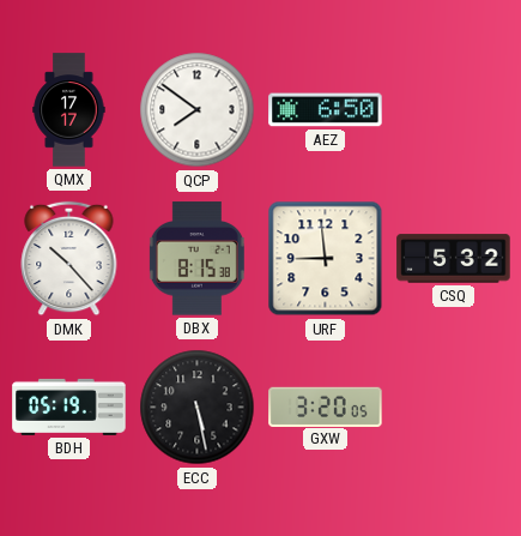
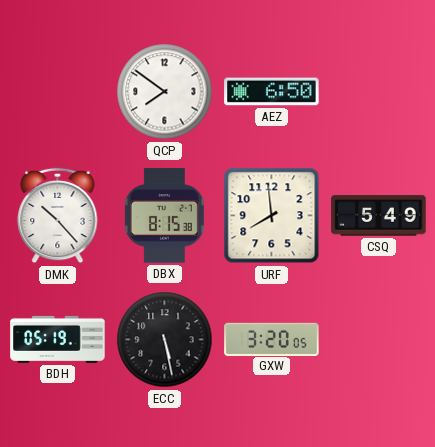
QMX: 17:17 -> none
URF: 8:59 -> 7:59
CSQ: 5:32 -> 5:49
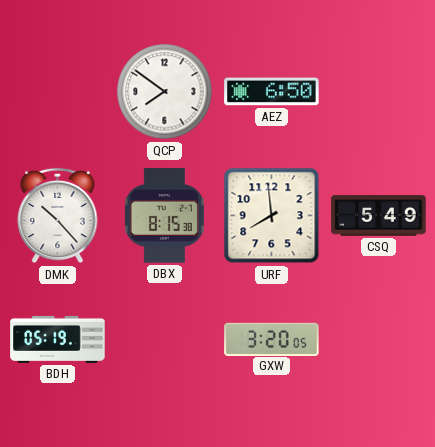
ECC: 5:28 -> none
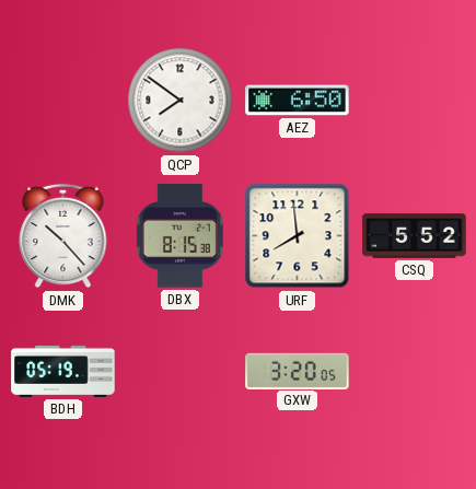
CSQ: 5:49 -> 5:52
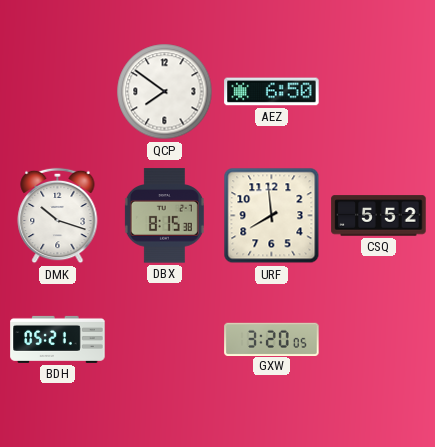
DMK: 10:23 -> 10:18
BDH: 05:19 -> 05:21
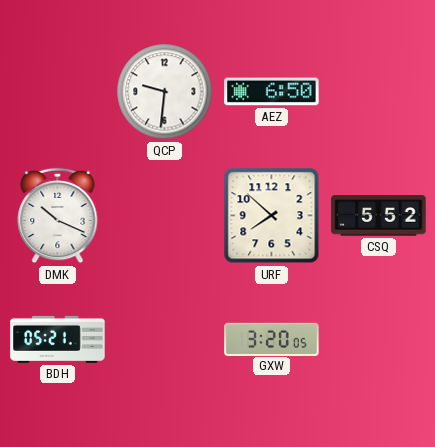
QCP: 7:51 -> 9:31
DMK: 10:18 -> 10:19
DBX: 8:15 -> none
URF: 7:59 -> 7:52
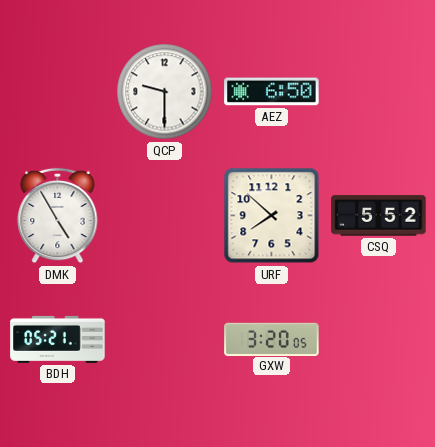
QCP: 9:31 -> 9:30
DMK: 10:19 -> 4:55
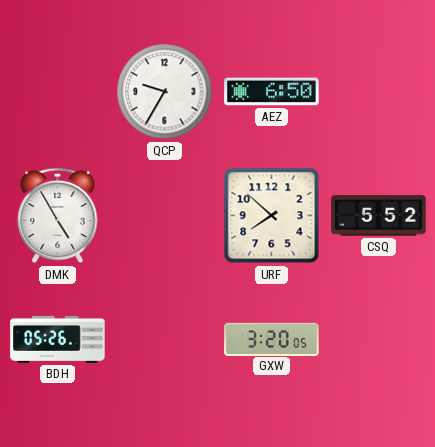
QCP: 9:30 -> 9:35
BDH: 05:21 -> 05:26
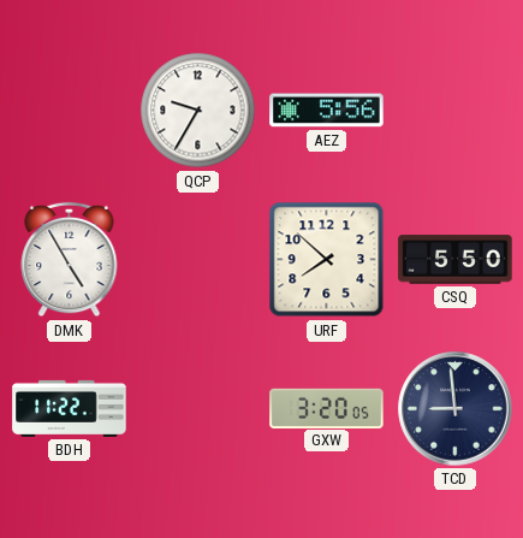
AEZ: 6:50 -> 5:56
CSQ: 5:52 -> 5:50
BDH: 05:26 -> 11:22
TCD: none -> 8:59
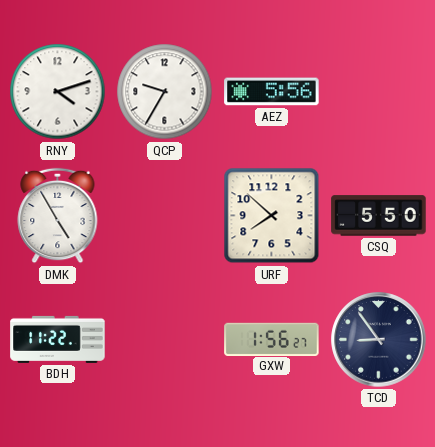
RNY: none -> 4:12
GXW: 3:20 -> 1:56
TCD: 8:59 -> 8:54
